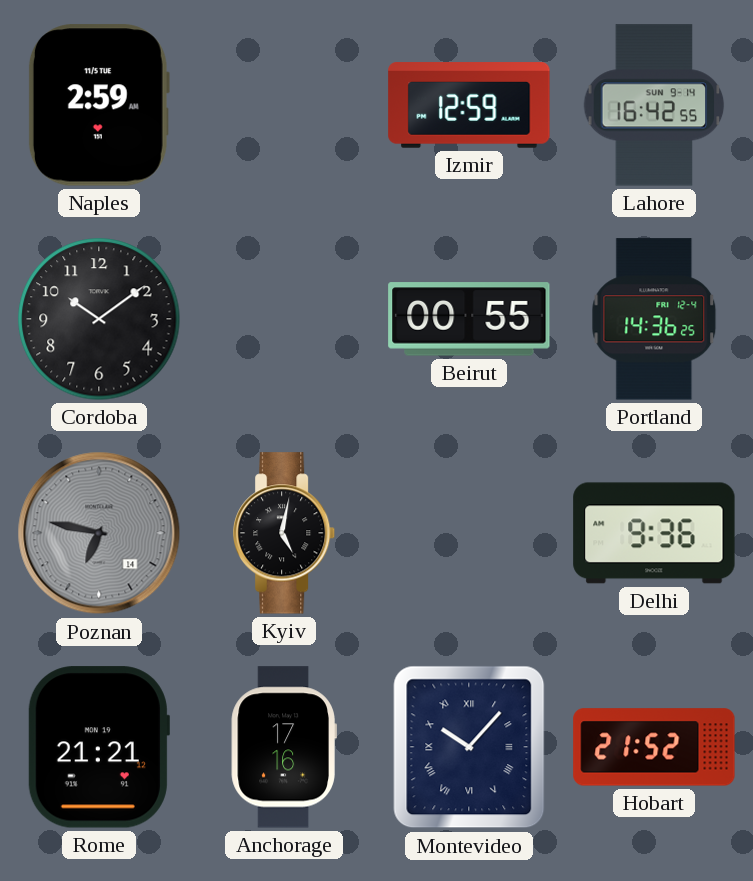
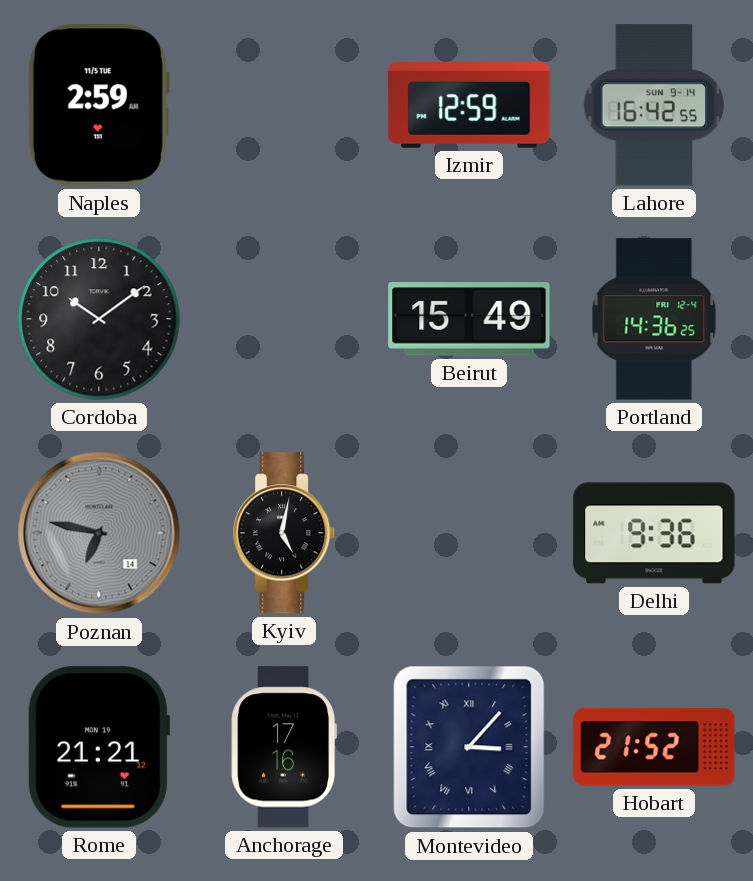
Beirut: 00:55 -> 15:49
Montevideo: 10:07 -> 3:07
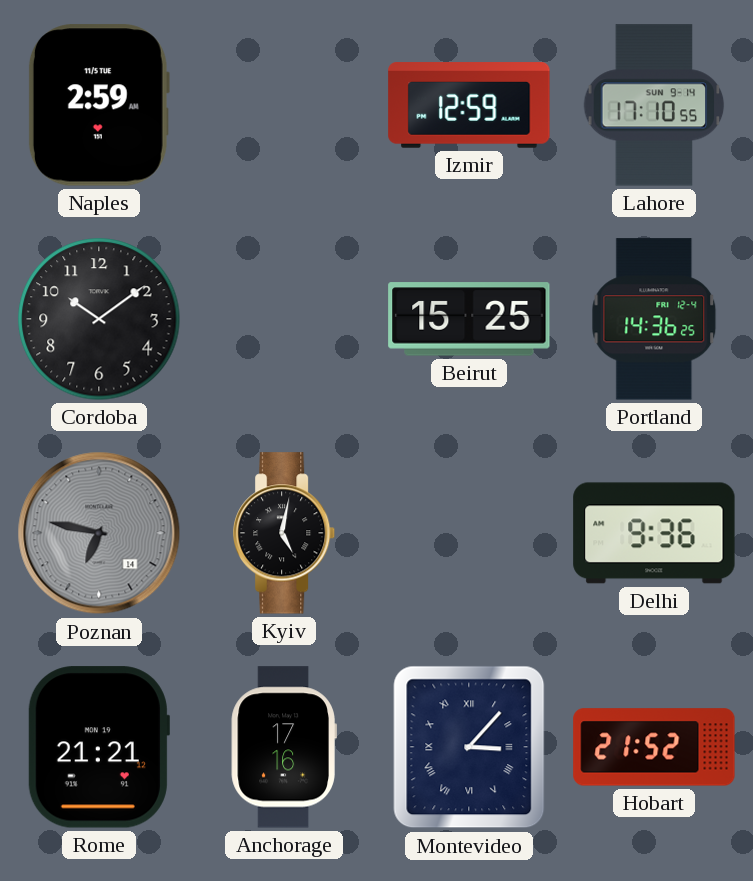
Lahore: 16:42 -> 17:10
Beirut: 15:49 -> 15:25
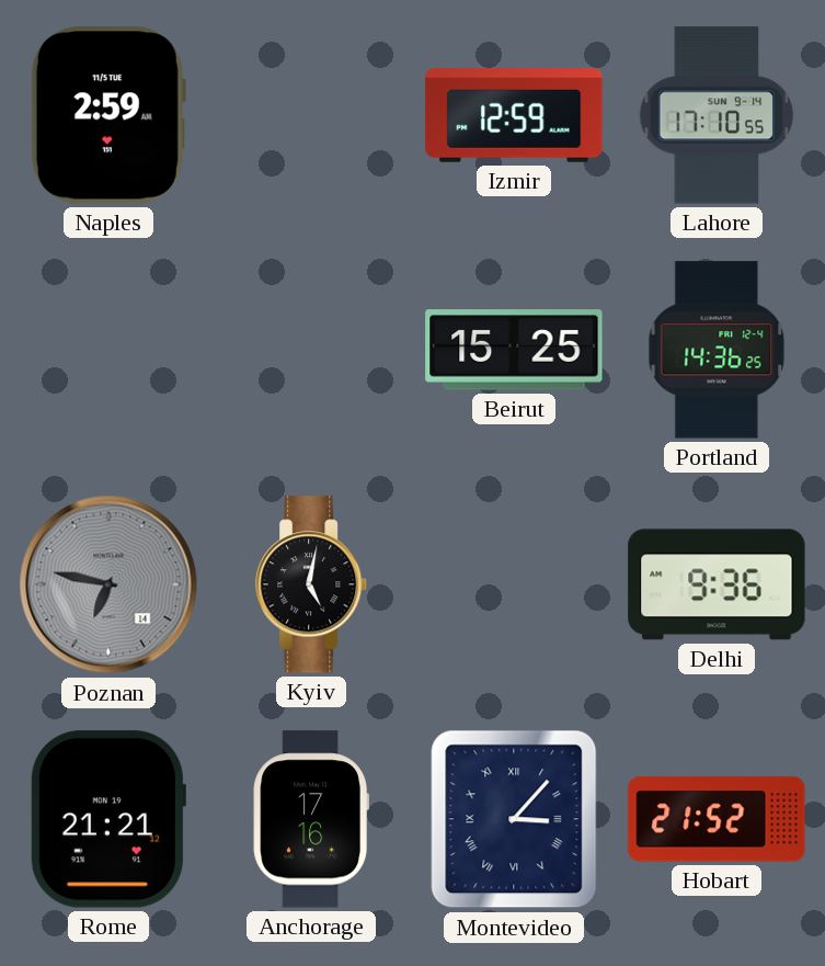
Cordoba: 10:09 -> none
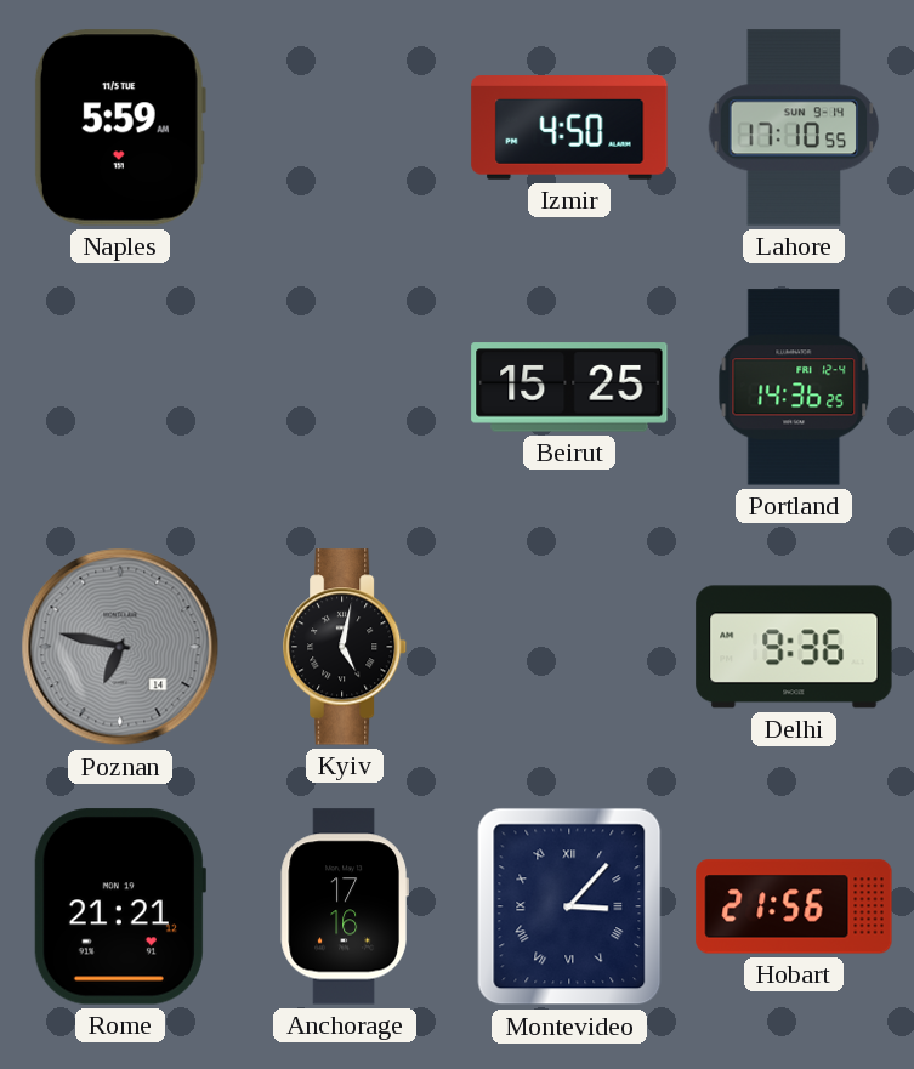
Naples: 2:59 -> 5:59
Izmir: 12:59 -> 4:50
Hobart: 21:52 -> 21:56
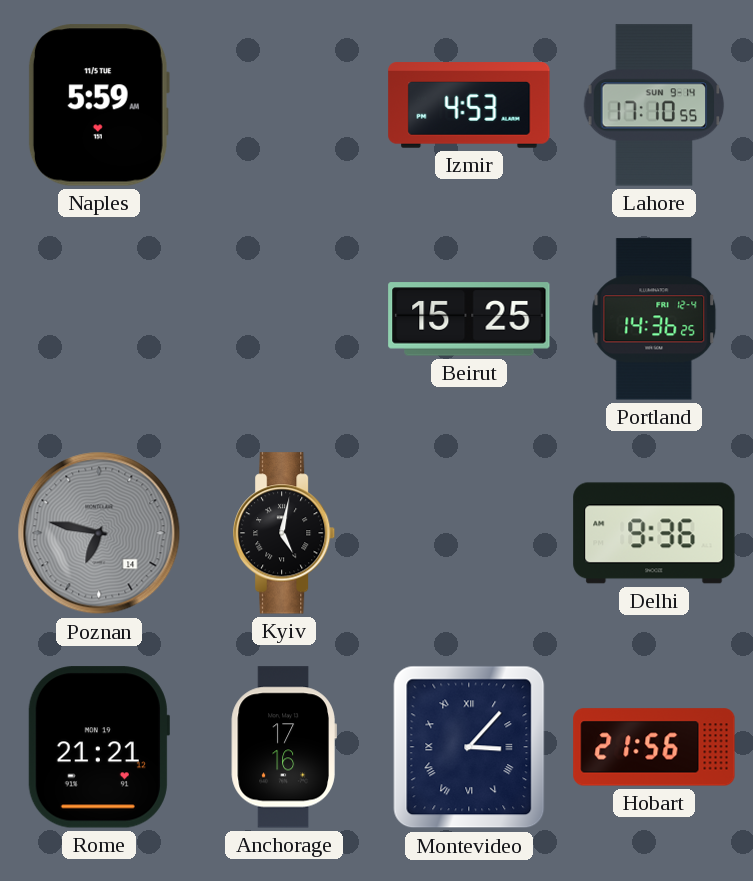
Izmir: 4:50 -> 4:53
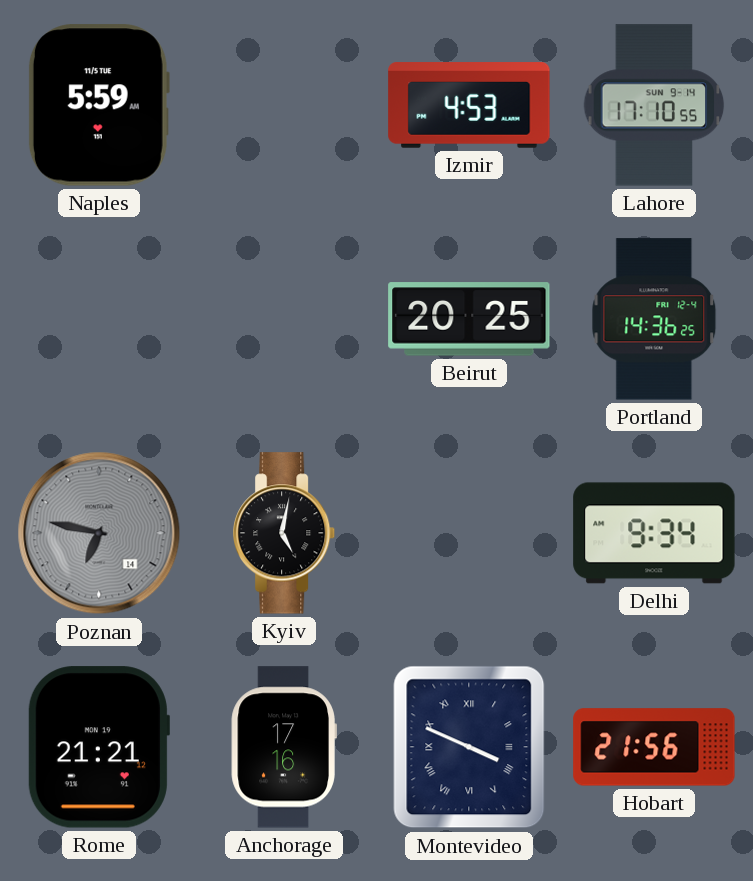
Beirut: 15:25 -> 20:25
Delhi: 9:36 -> 9:34
Montevideo: 3:07 -> 3:49
